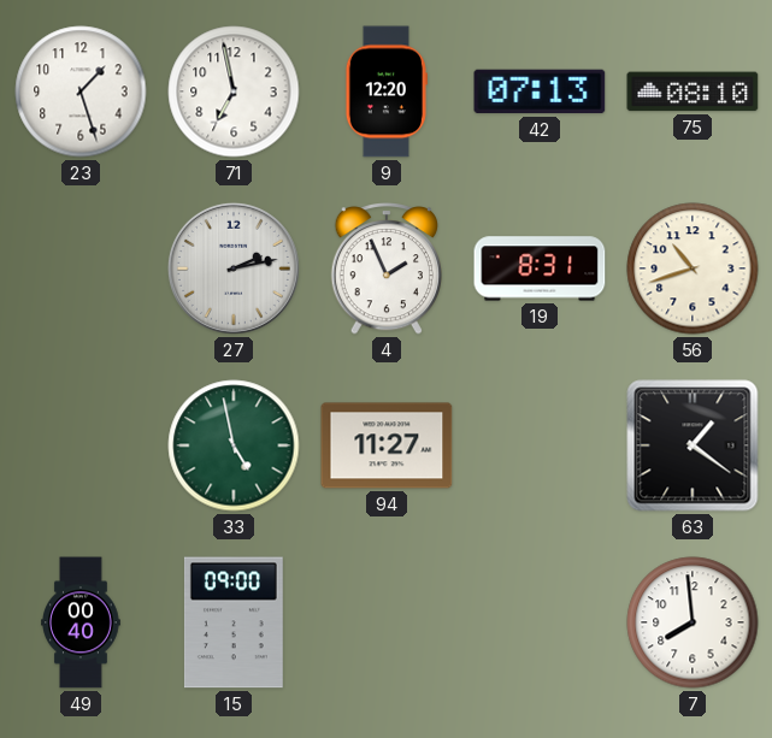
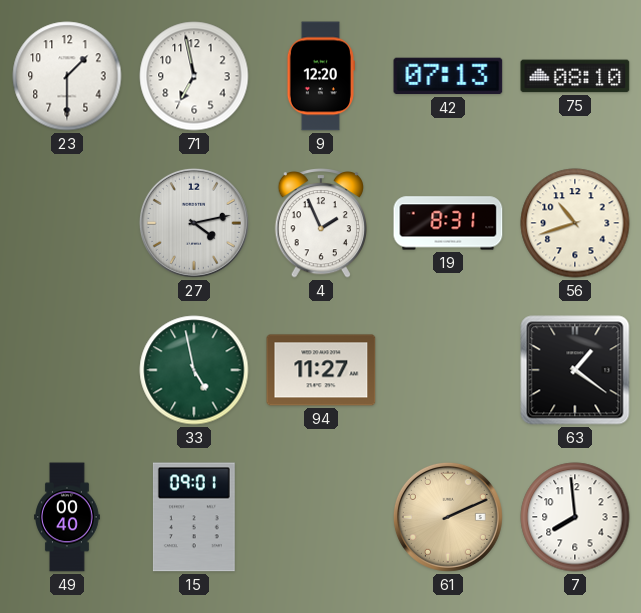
23: 1:27 -> 1:30
27: 2:13 -> 4:13
15: 09:00 -> 09:01
61: none -> 2:11
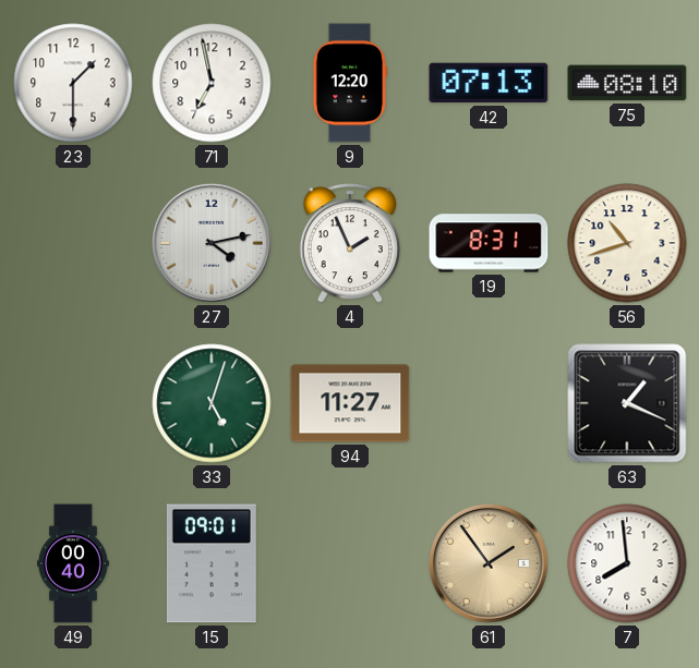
33: 4:58 -> 5:03
63: 1:21 -> 1:19
61: 2:11 -> 1:54
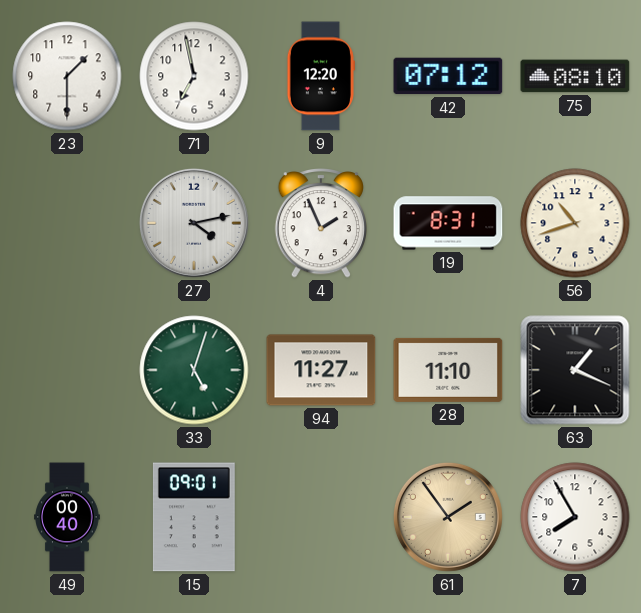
42: 07:13 -> 07:12
28: none -> 11:10
7: 7:59 -> 7:55
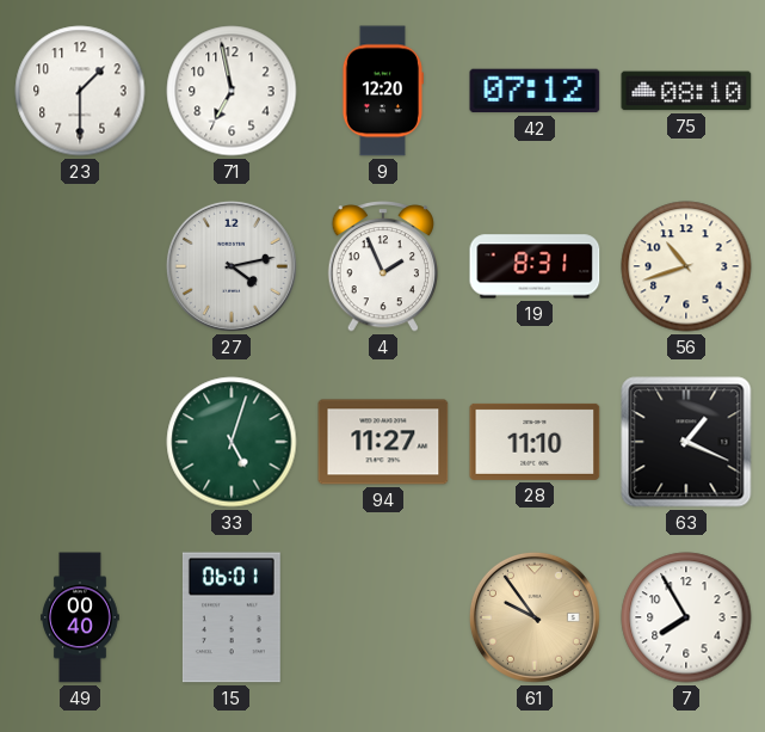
15: 09:01 -> 06:01
61: 1:54 -> 9:54
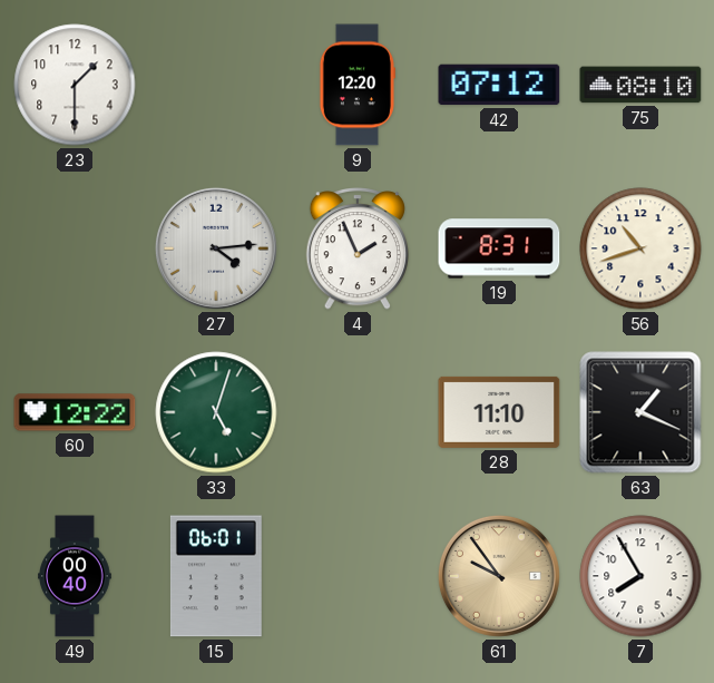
71: 6:58 -> none
27: 4:13 -> 4:14
60: none -> 12:22
94: 11:27 -> none
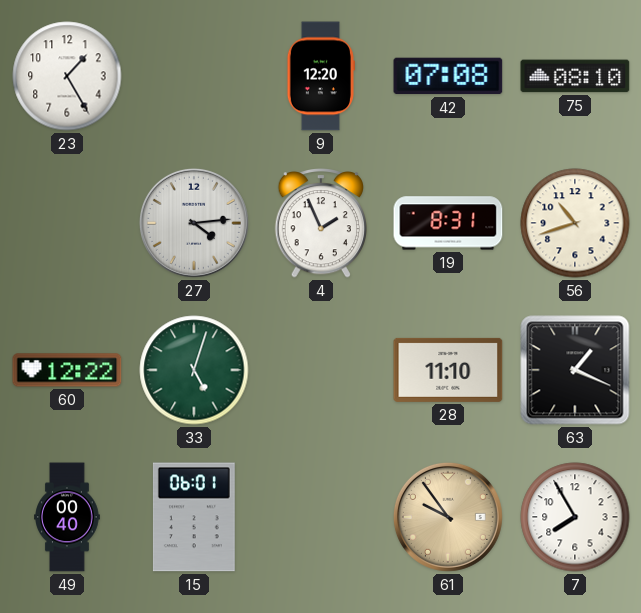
23: 1:30 -> 1:25
42: 07:12 -> 07:08
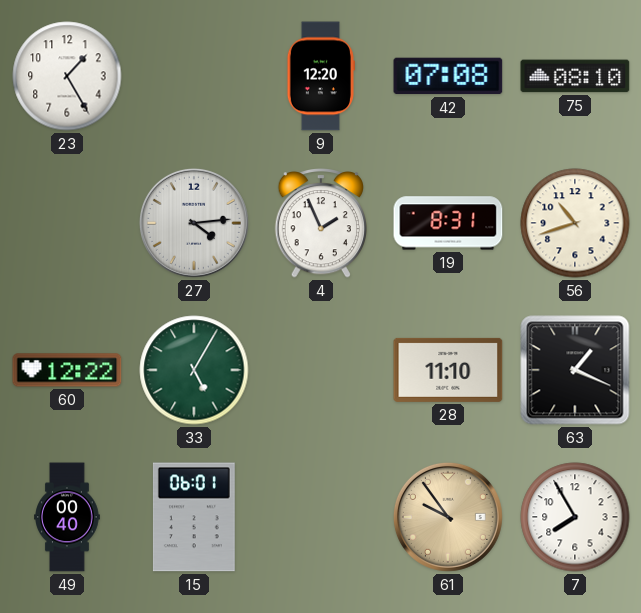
33: 5:03 -> 5:05
